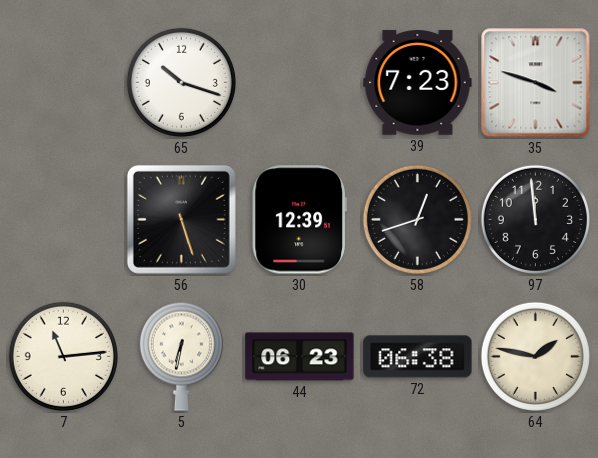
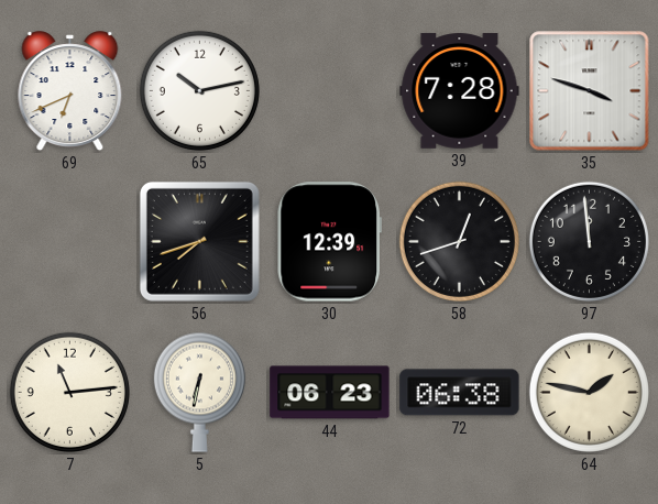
69: none -> 6:41
65: 10:18 -> 10:13
39: 7:23 -> 7:28
56: 5:27 -> 7:42
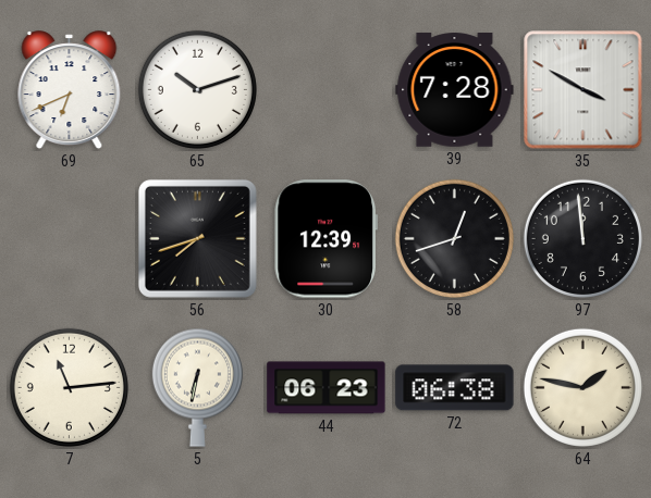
65: 10:13 -> 10:12
35: 3:48 -> 3:50
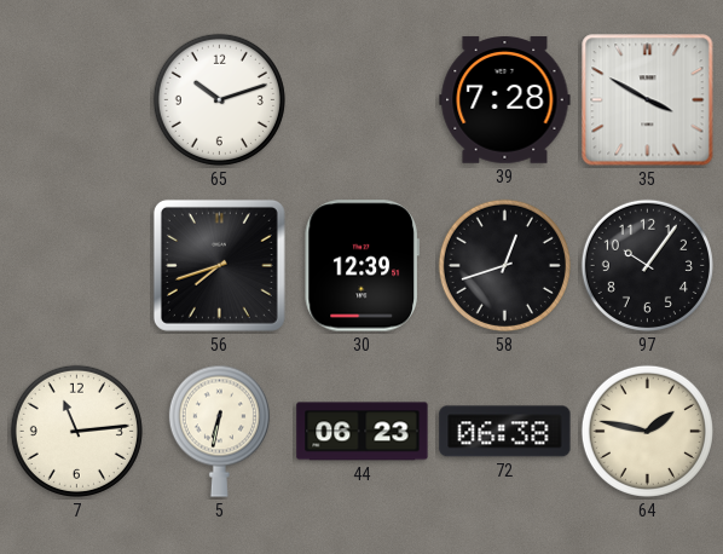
69: 6:41 -> none
97: 11:59 -> 10:06
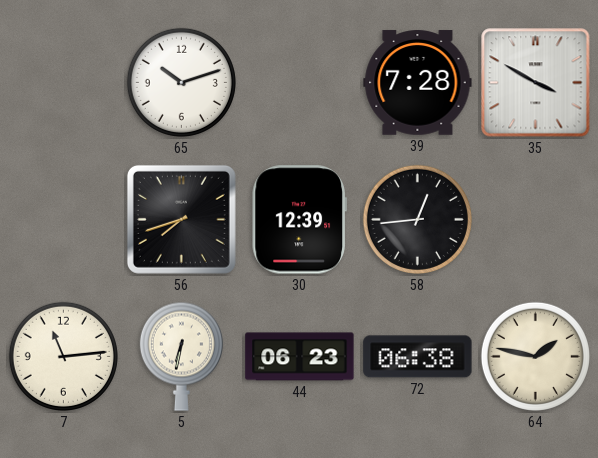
58: 12:42 -> 12:44
97: 10:06 -> none
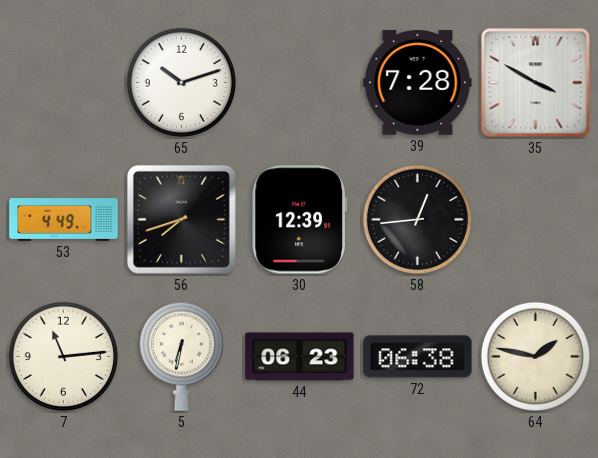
53: none -> 4:49
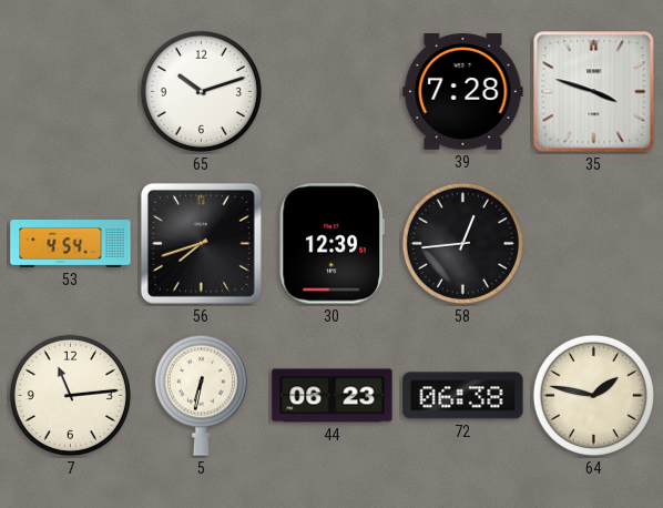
35: 3:50 -> 3:48
53: 4:49 -> 4:54
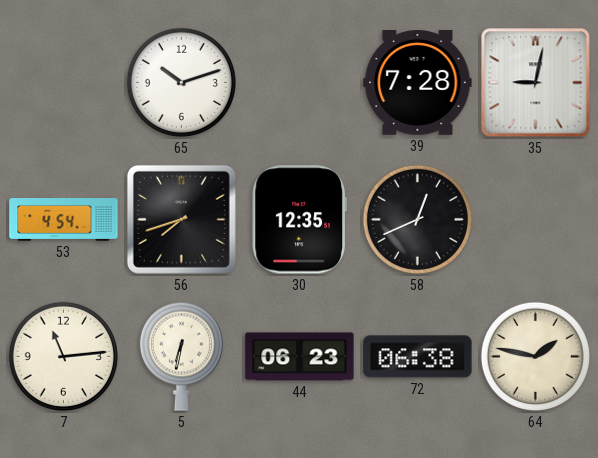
35: 3:48 -> 9:02
30: 12:39 -> 12:35
58: 12:44 -> 12:41
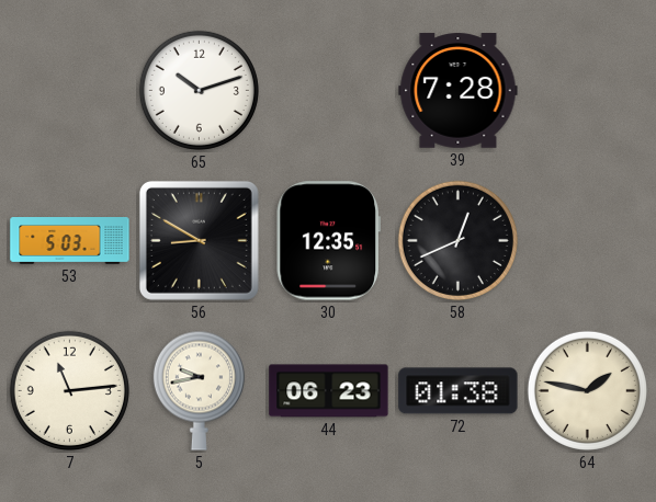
35: 9:02 -> none
53: 4:54 -> 5:03
56: 7:42 -> 8:50
5: 6:32 -> 9:43
72: 06:38 -> 01:38
